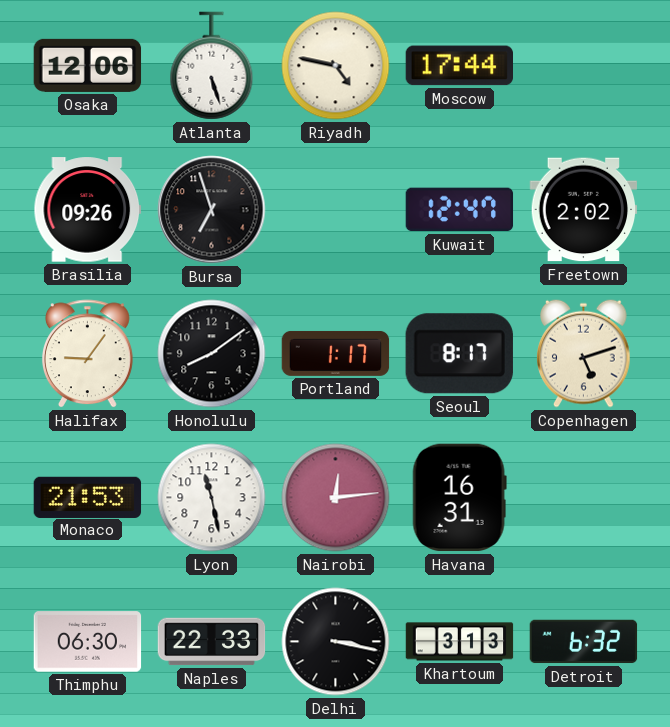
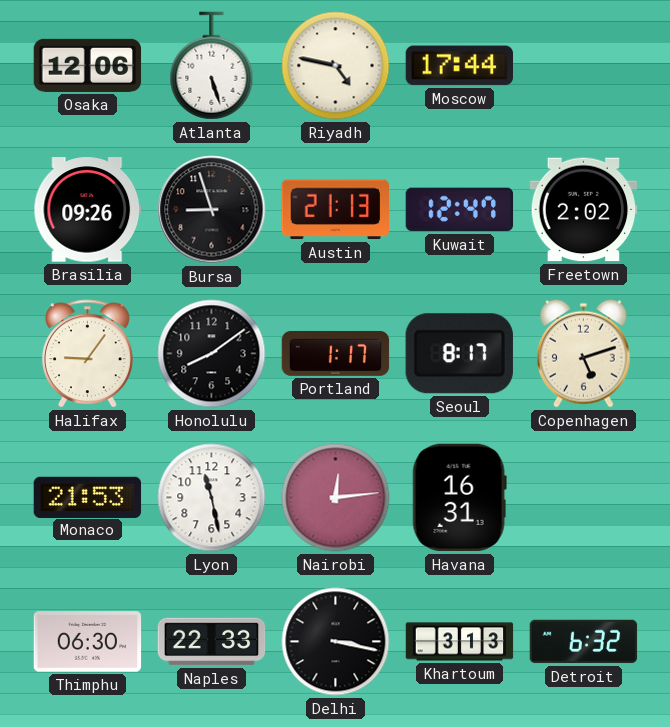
Bursa: 6:57 -> 8:57
Austin: none -> 21:13
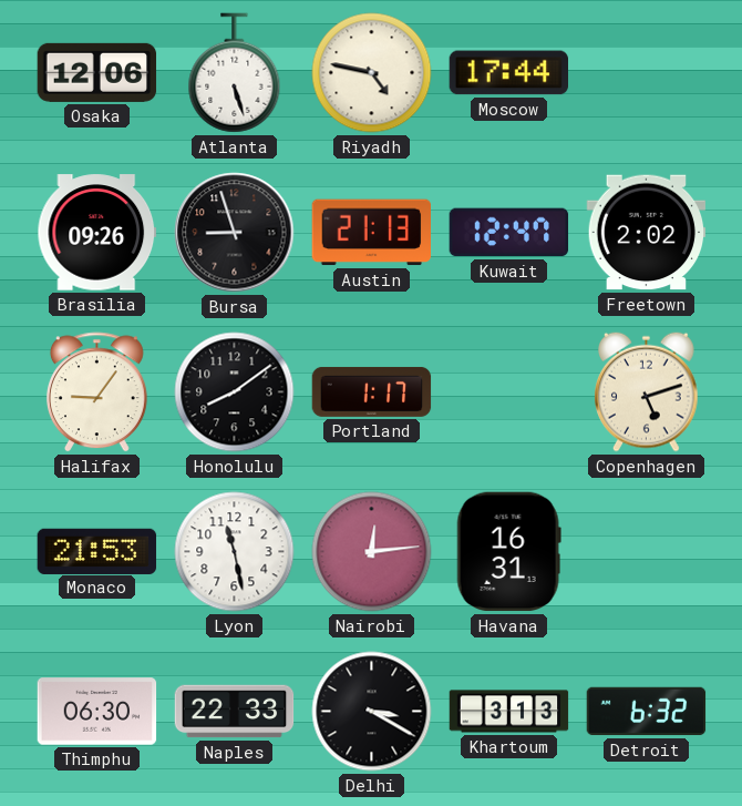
Seoul: 8:17 -> none
Delhi: 3:17 -> 3:20
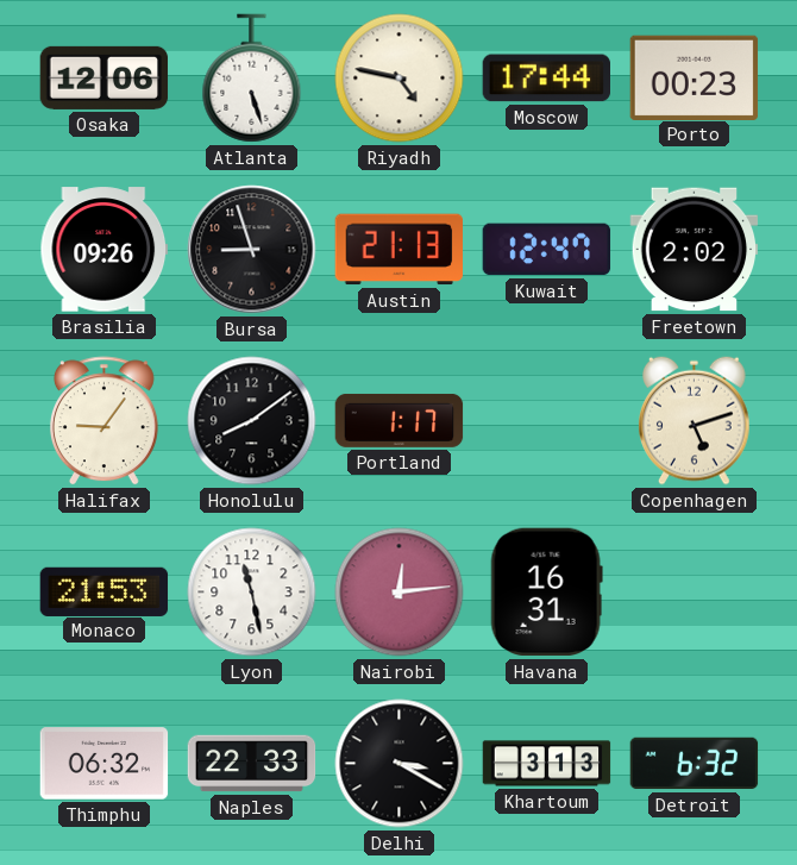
Porto: none -> 00:23
Thimphu: 06:30 -> 06:32
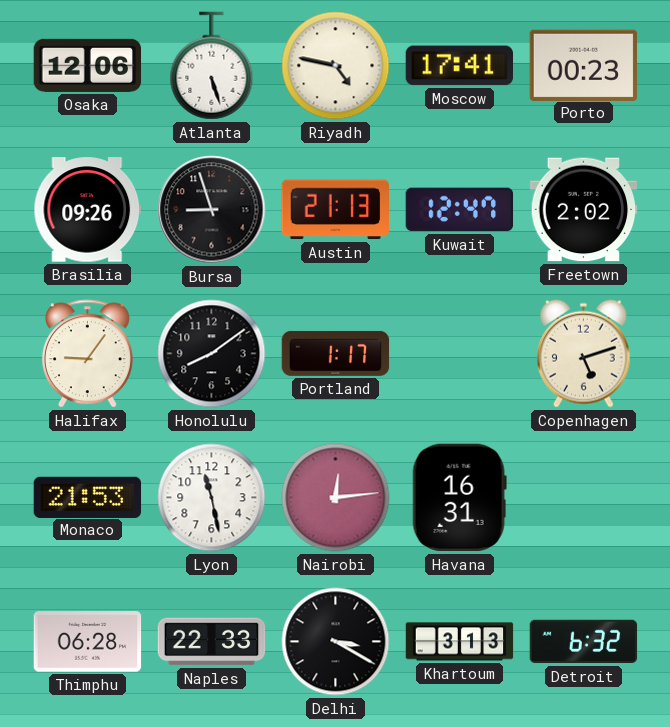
Moscow: 17:44 -> 17:41
Thimphu: 06:32 -> 06:28
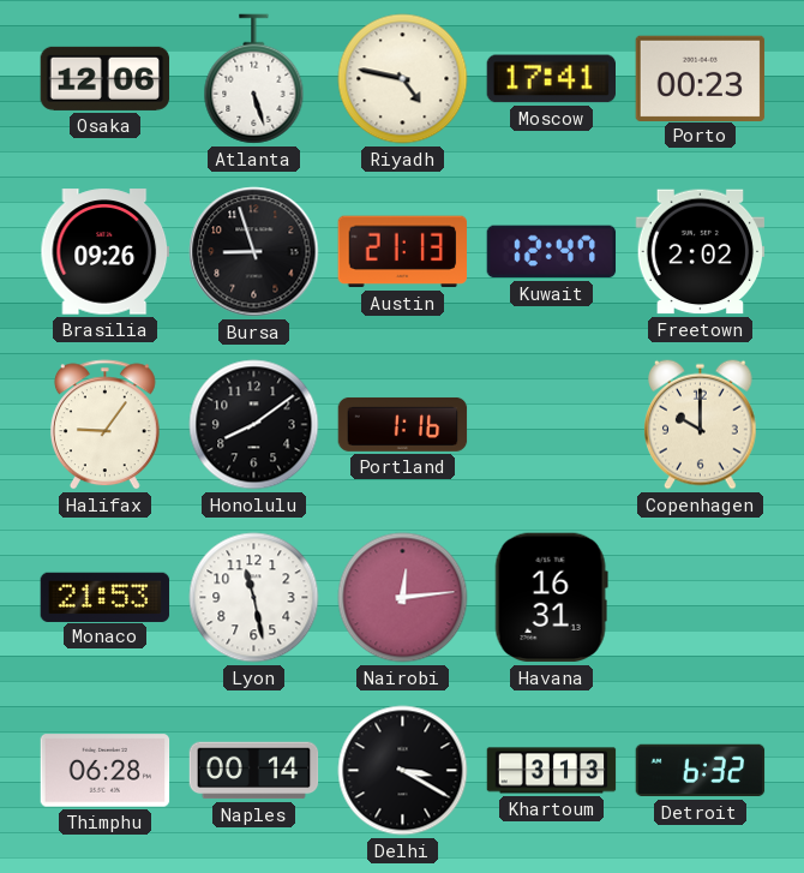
Portland: 1:17 -> 1:16
Copenhagen: 5:12 -> 10:00
Naples: 22:33 -> 00:14
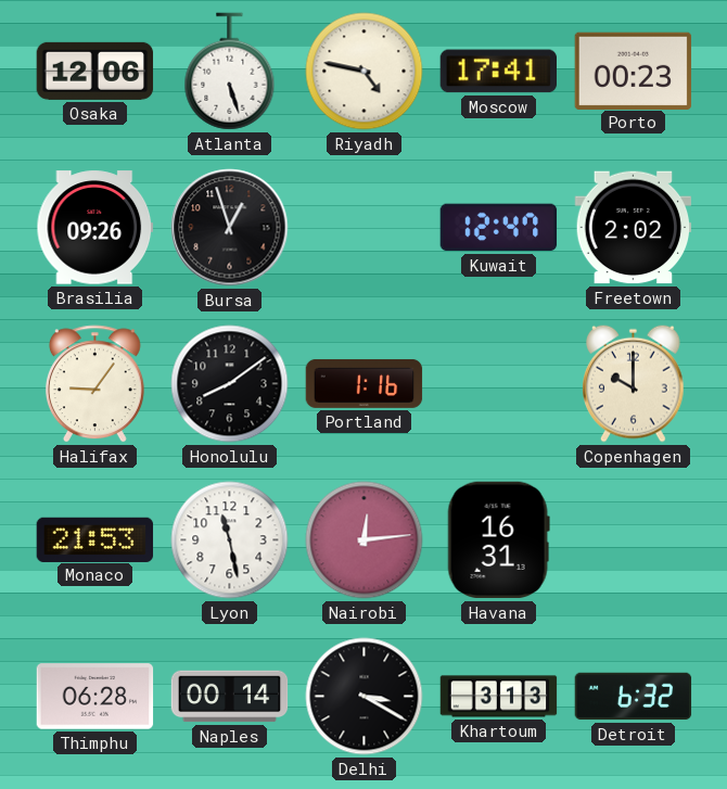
Bursa: 8:57 -> 12:57
Austin: 21:13 -> none
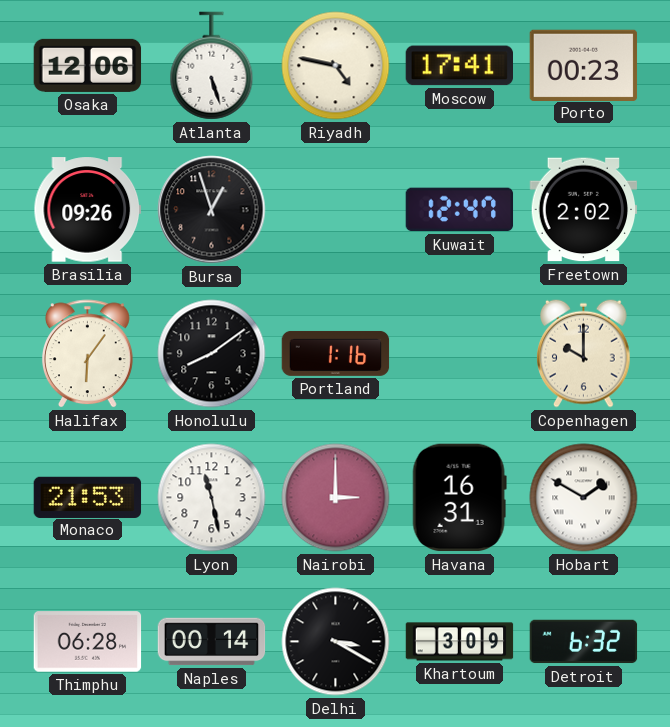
Halifax: 9:06 -> 6:06
Nairobi: 12:14 -> 3:00
Hobart: none -> 1:50
Khartoum: 3:13 -> 3:09
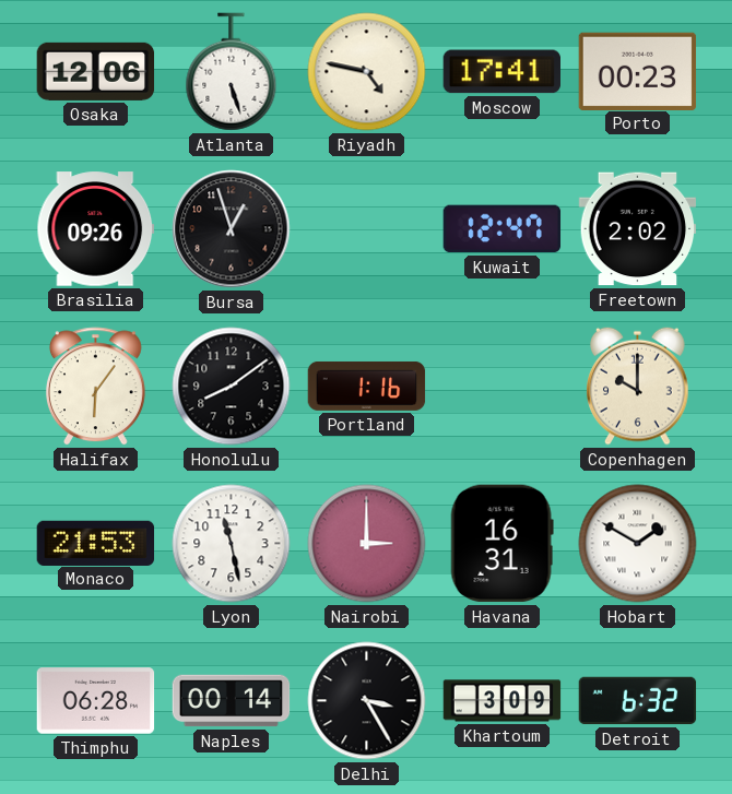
Delhi: 3:20 -> 3:25
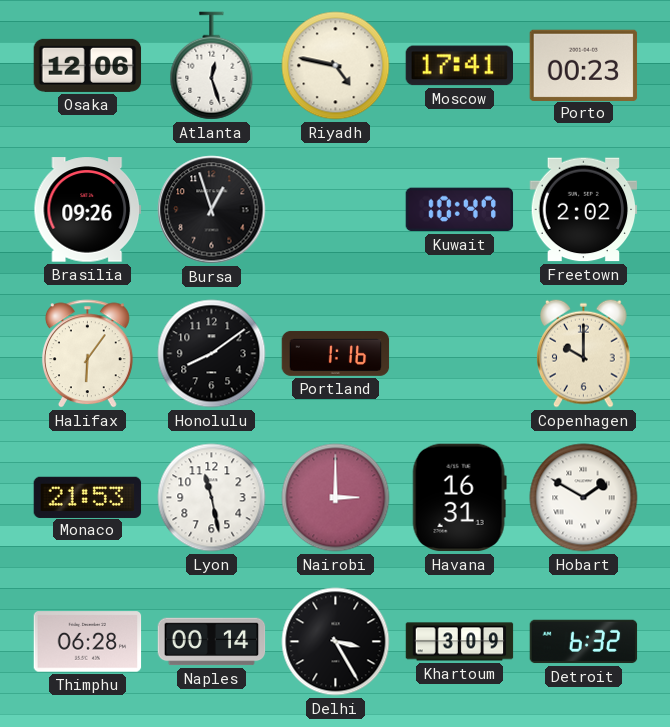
Atlanta: 5:27 -> 12:27
Kuwait: 12:47 -> 10:47
